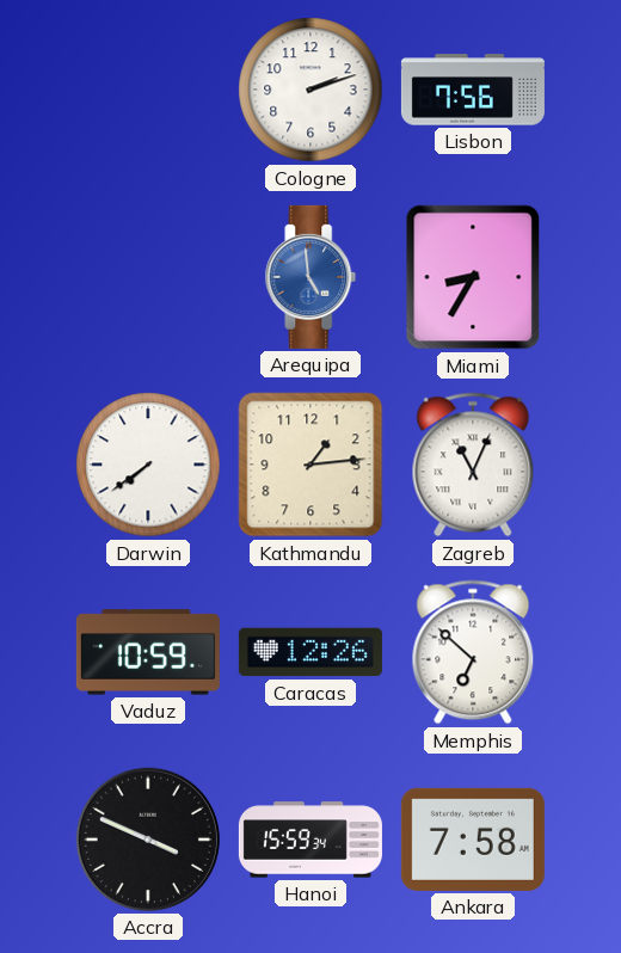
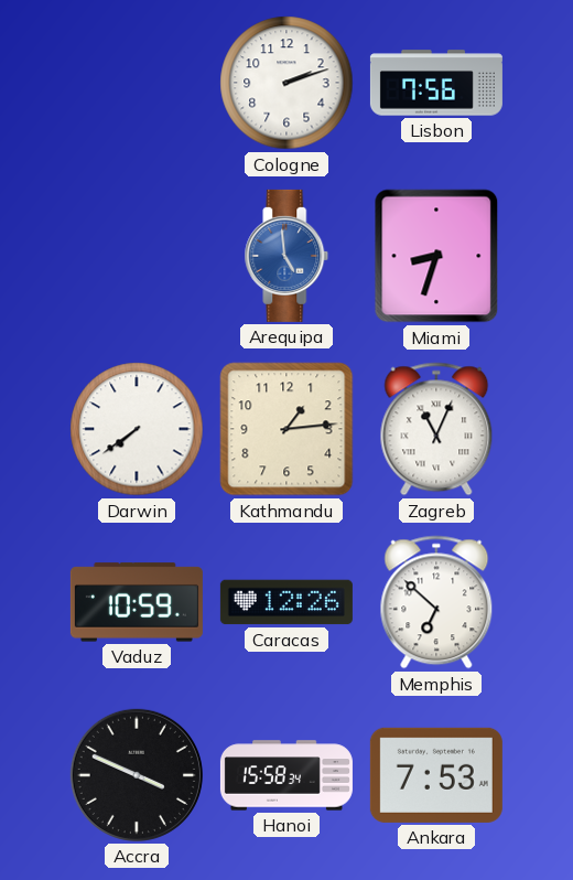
Miami: 8:35 -> 8:33
Hanoi: 15:59 -> 15:58
Ankara: 7:58 -> 7:53
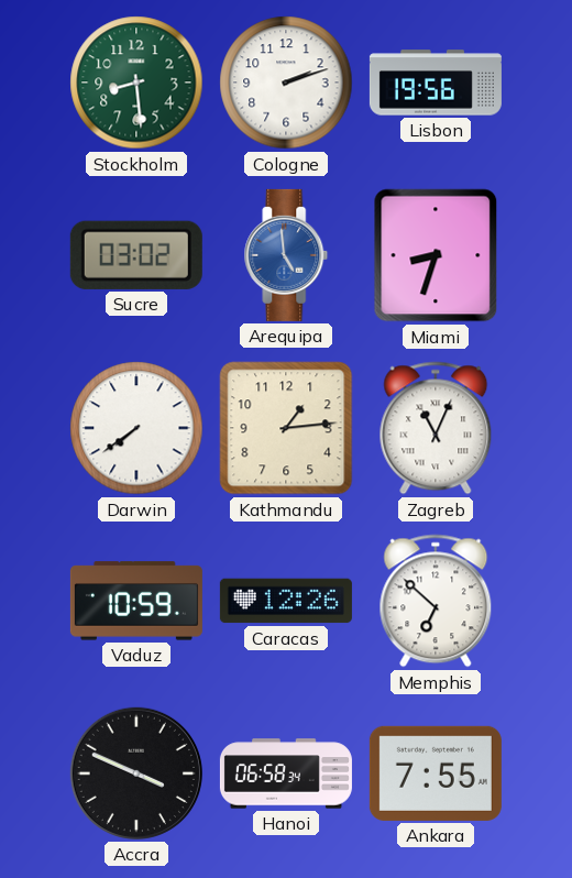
Stockholm: none -> 8:29
Lisbon: 7:56 -> 19:56
Sucre: none -> 03:02
Hanoi: 15:58 -> 06:58
Ankara: 7:53 -> 7:55
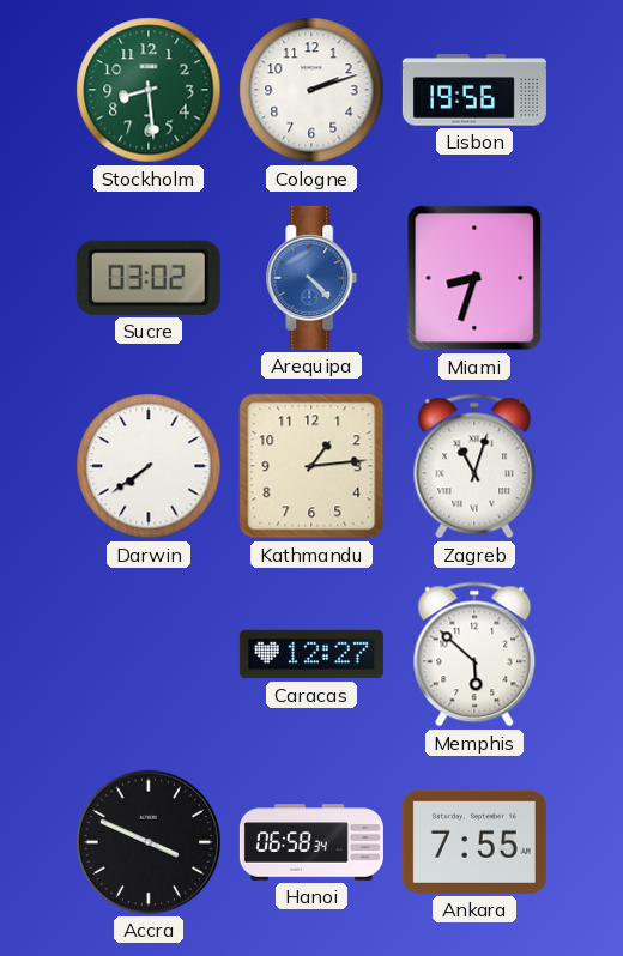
Arequipa: 4:59 -> 4:23
Zagreb: 11:04 -> 11:03
Vaduz: 10:59 -> none
Caracas: 12:26 -> 12:27
Memphis: 6:52 -> 5:52
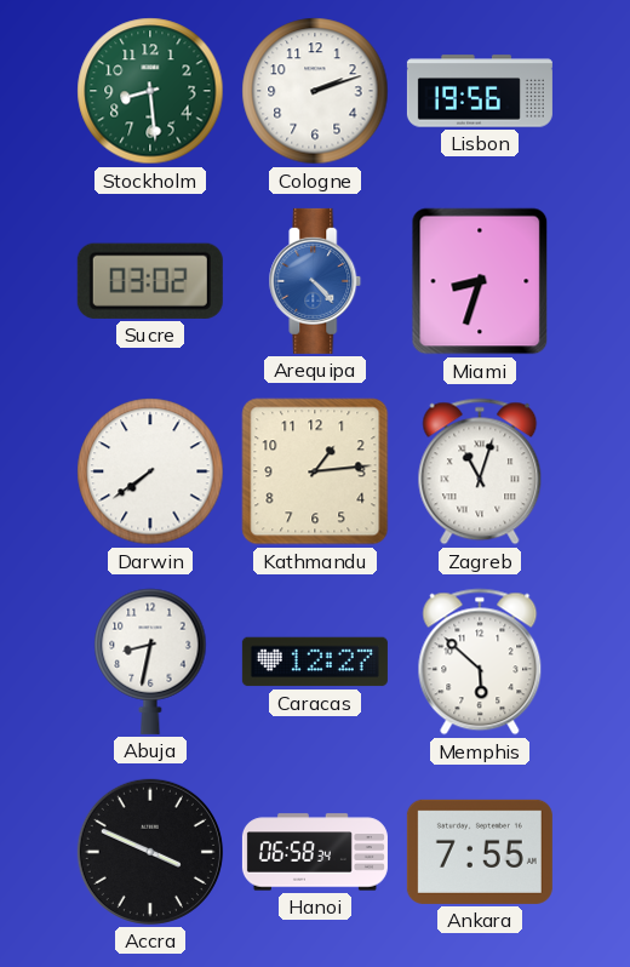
Abuja: none -> 8:32
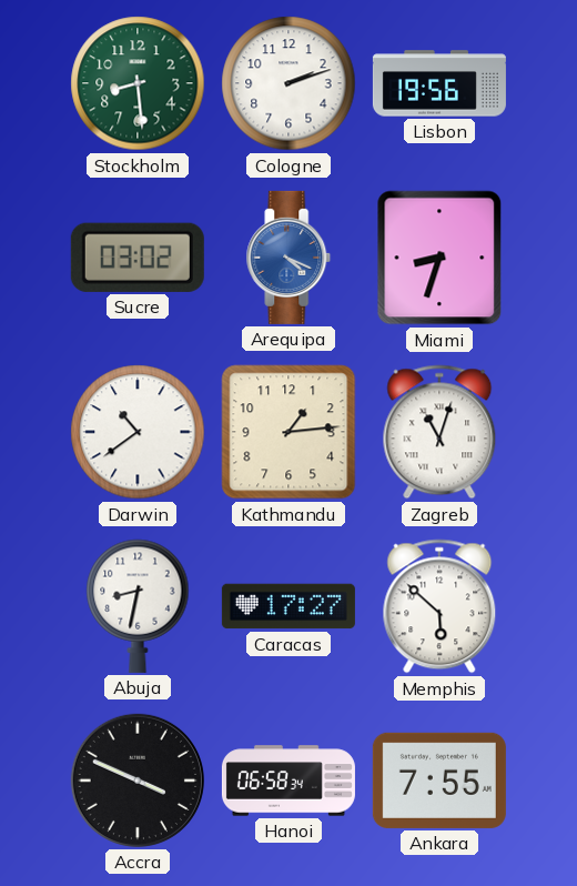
Arequipa: 4:23 -> 4:19
Darwin: 7:39 -> 10:39
Caracas: 12:27 -> 17:27
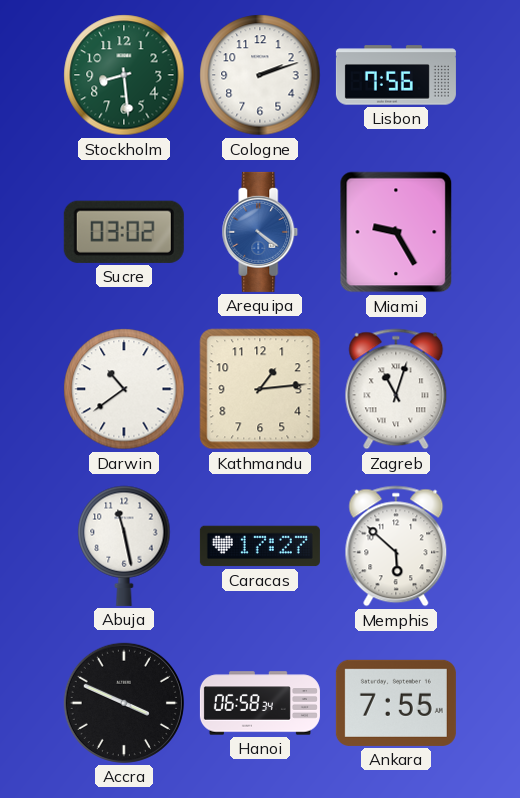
Lisbon: 19:56 -> 7:56
Arequipa: 4:19 -> 4:21
Miami: 8:33 -> 9:25
Abuja: 8:32 -> 11:28
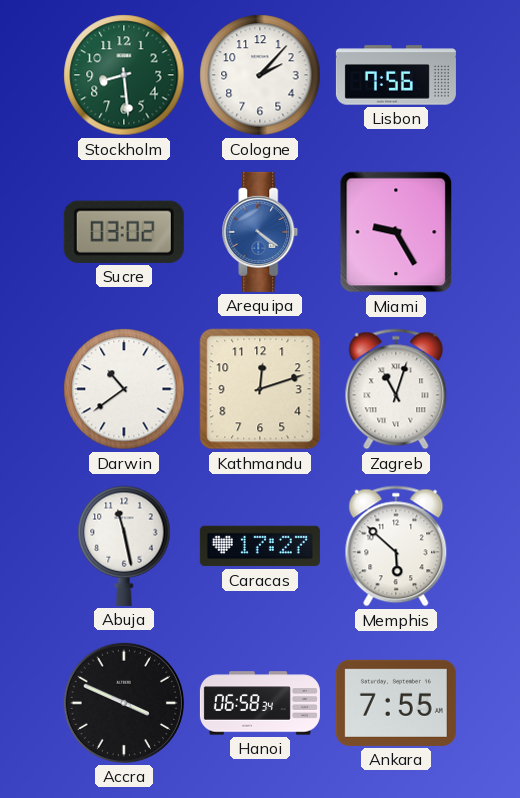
Cologne: 2:12 -> 2:07
Kathmandu: 1:14 -> 12:12
